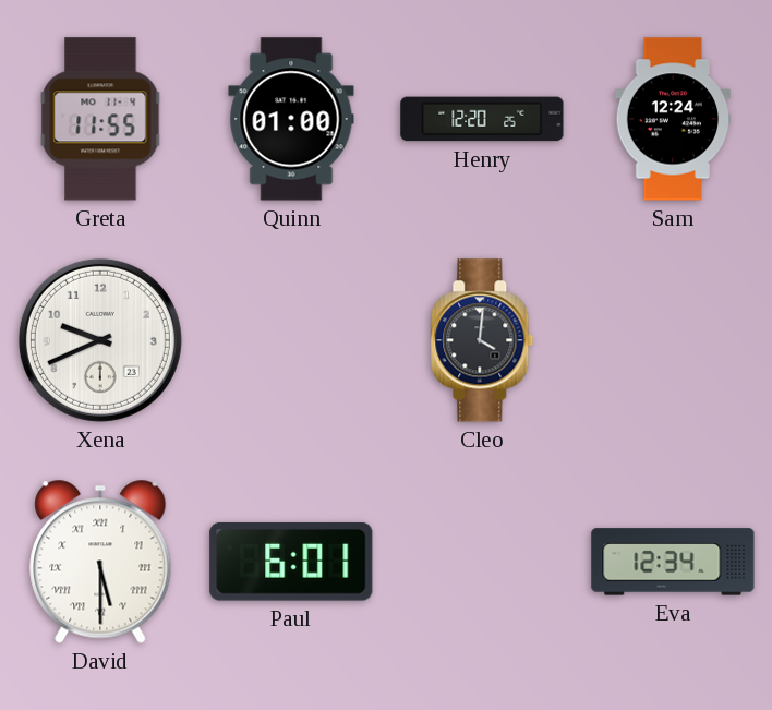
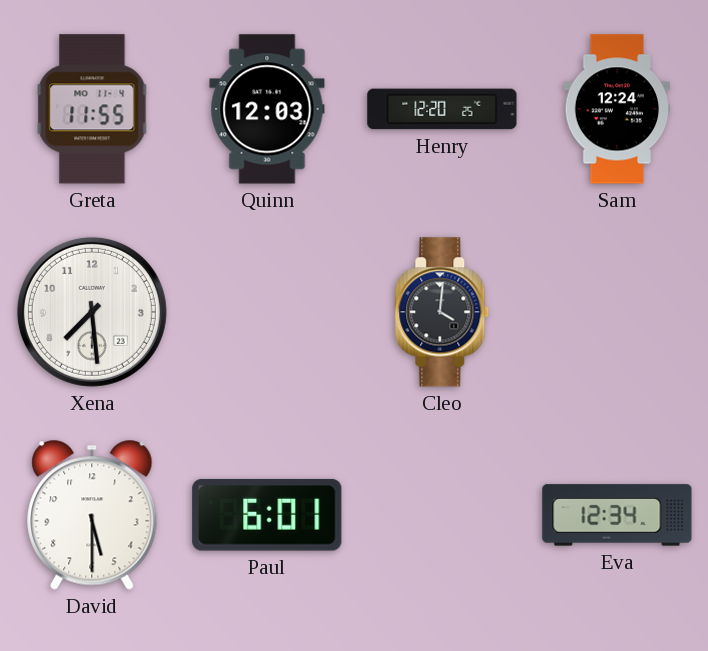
Quinn: 01:00 -> 12:03
Xena: 9:41 -> 7:29
David numerals: Roman -> Arabic
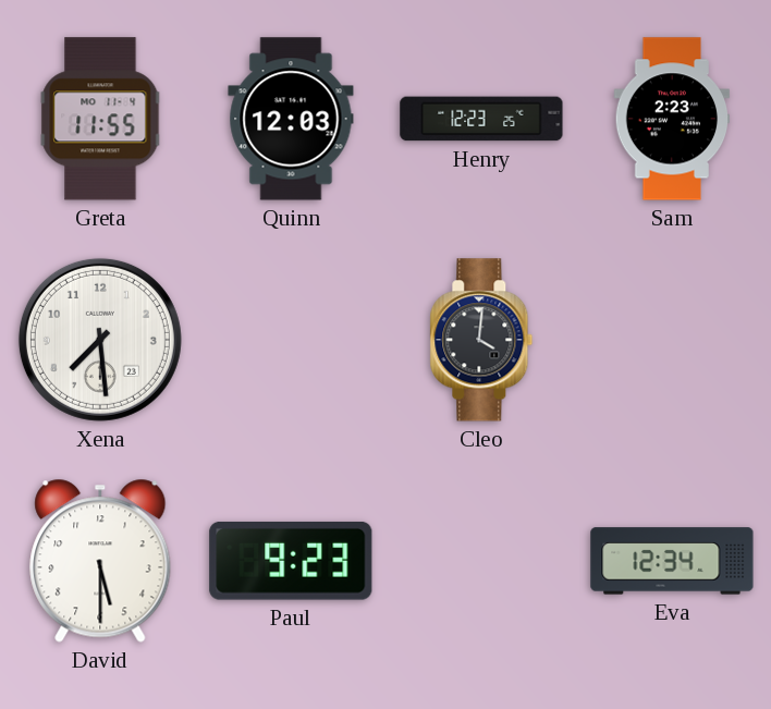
Henry: 12:20 -> 12:23
Sam: 12:24 -> 2:23
Paul: 6:01 -> 9:23
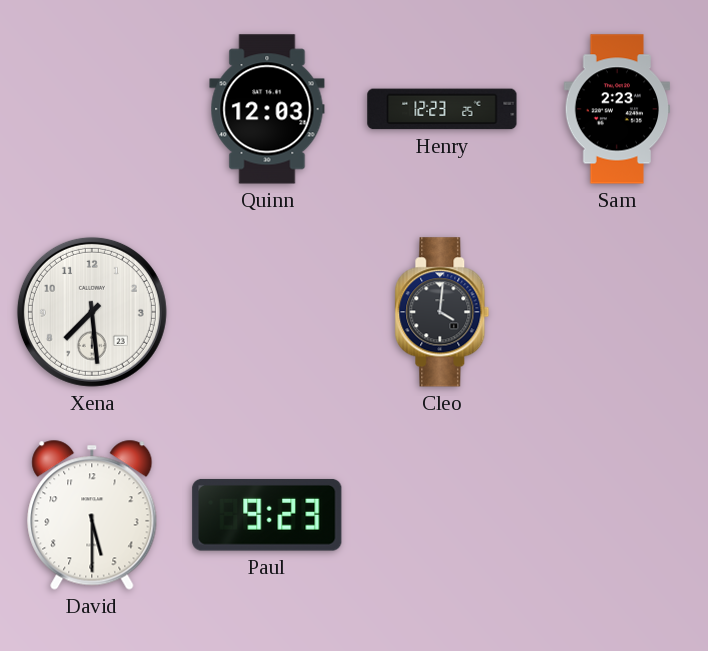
Greta: 11:55 -> none
Eva: 12:34 -> none
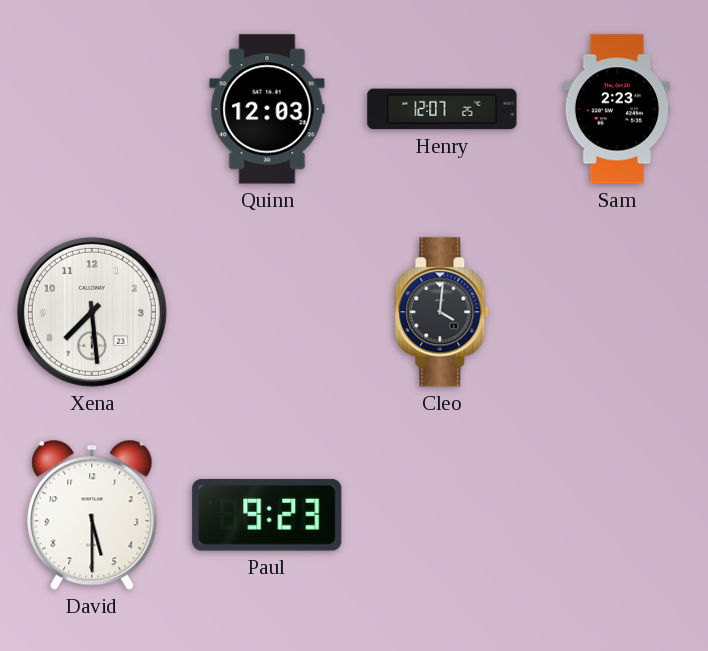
Henry: 12:23 -> 12:07
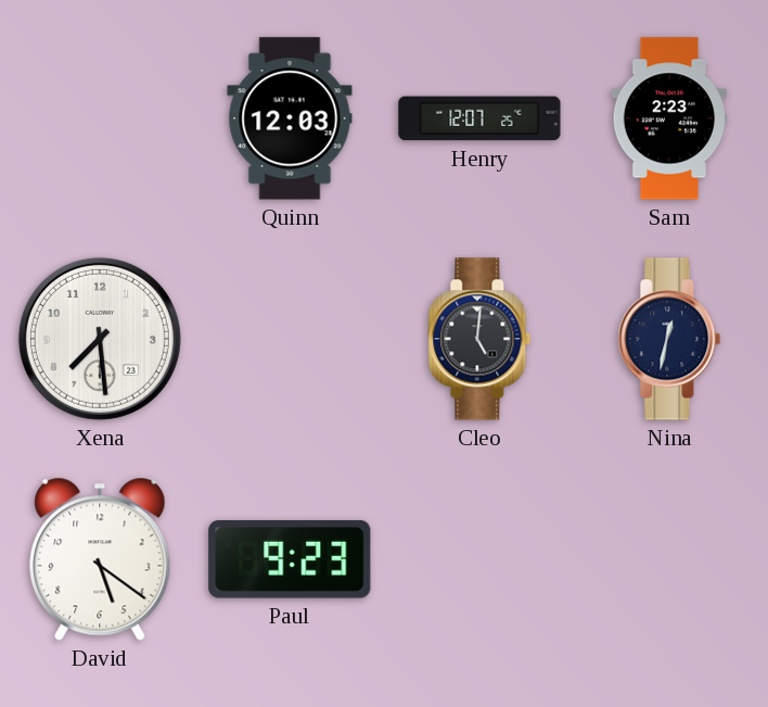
Cleo: 4:01 -> 5:01
Nina: none -> 12:32
David: 5:30 -> 5:21
